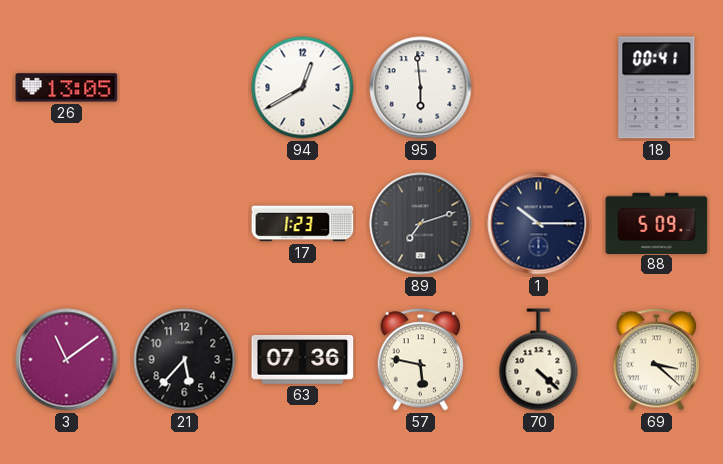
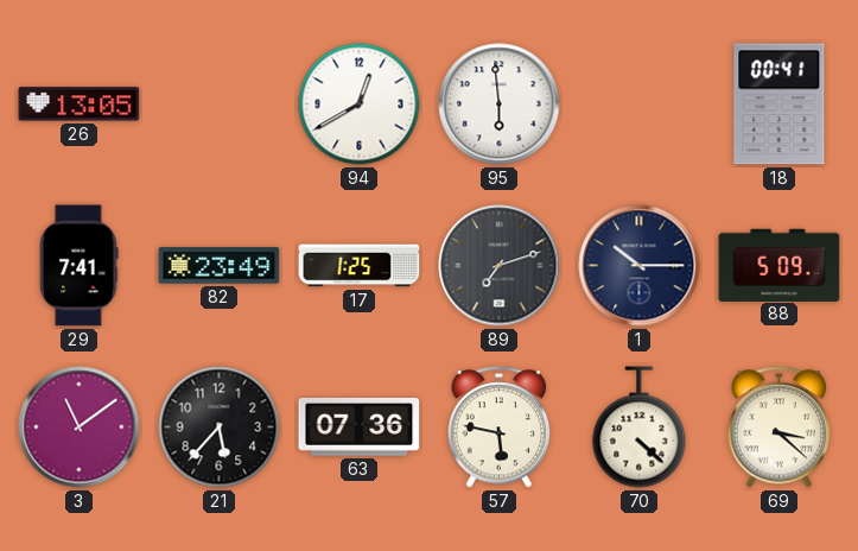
29: none -> 7:41
82: none -> 23:49
17: 1:23 -> 1:25
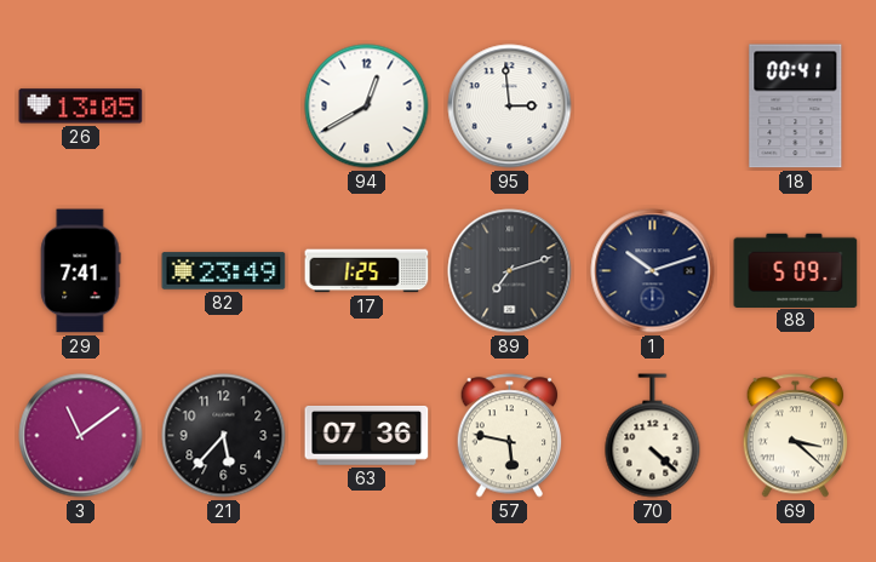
95: 5:59 -> 2:59
1: 10:15 -> 10:12
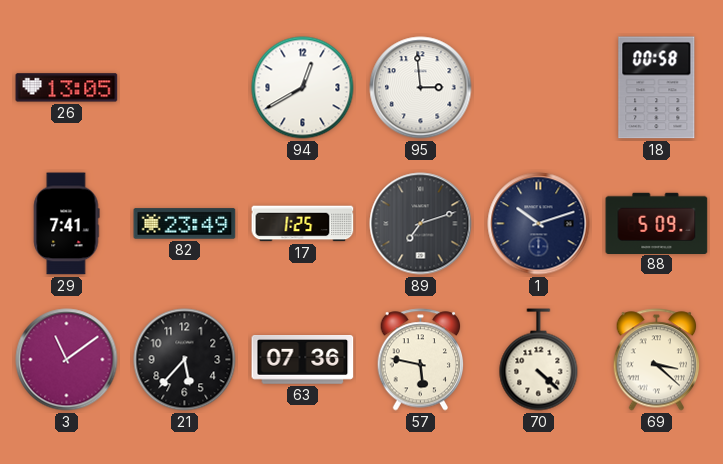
18: 00:41 -> 00:58
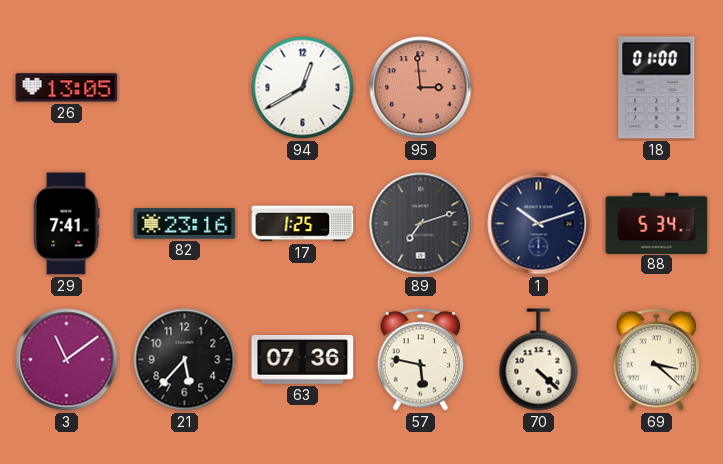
95 dial: white -> salmon
18: 00:58 -> 01:00
82: 23:49 -> 23:16
88: 5:09 -> 5:34
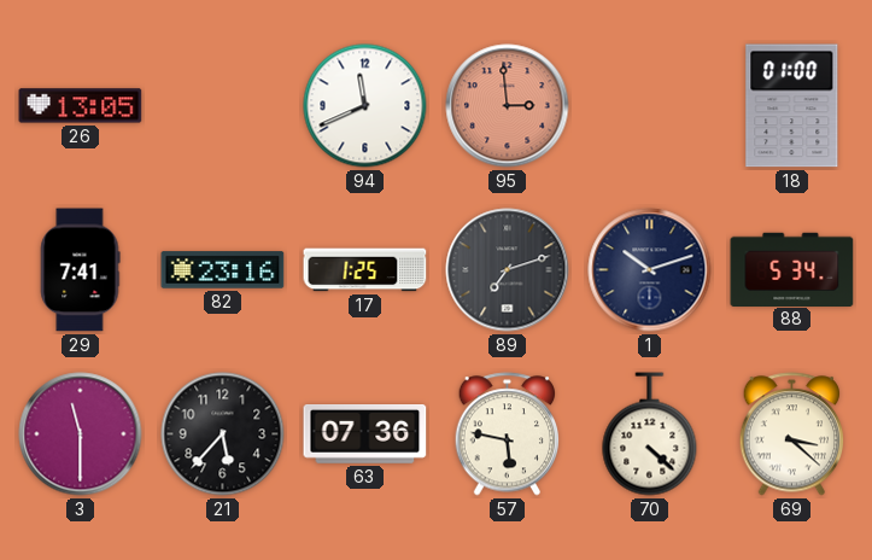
94: 12:40 -> 11:41
3: 11:09 -> 11:30
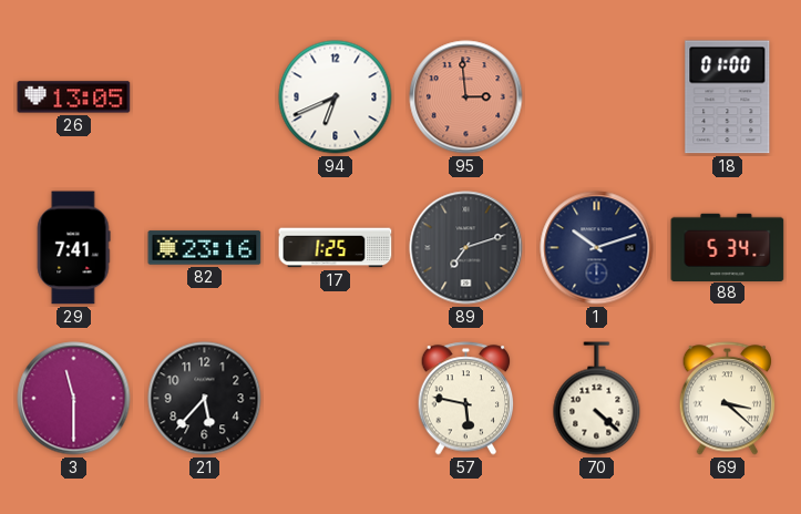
94: 11:41 -> 6:41
63: 07:36 -> none
